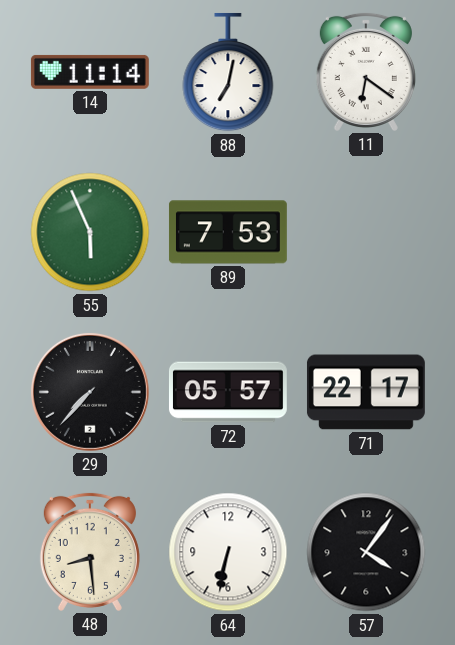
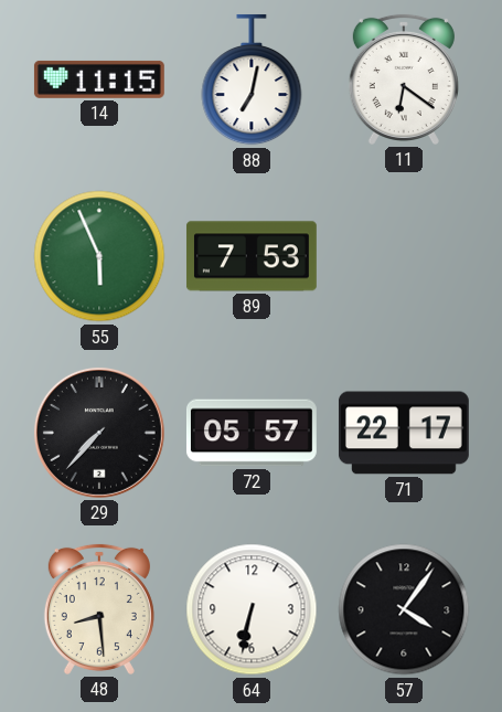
14: 11:14 -> 11:15
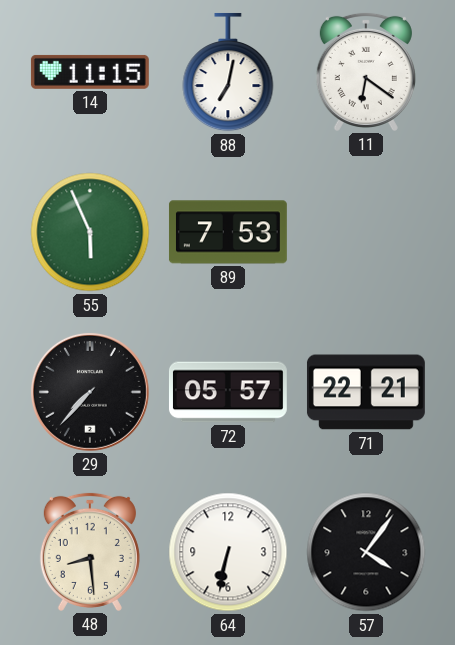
71: 22:17 -> 22:21
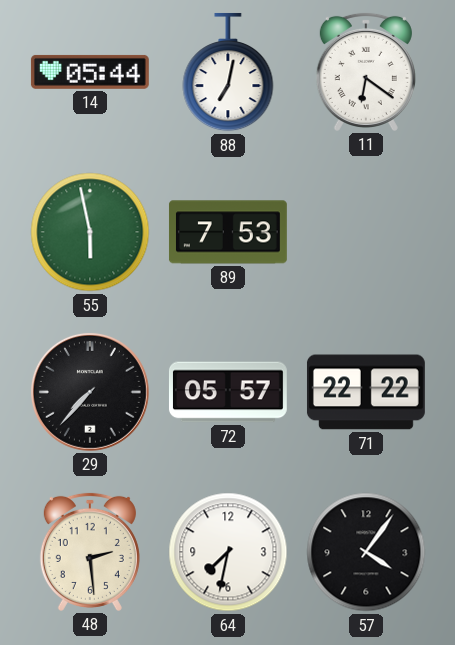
14: 11:15 -> 05:44
55: 5:56 -> 5:58
71: 22:21 -> 22:22
48: 8:29 -> 2:29
64: 6:32 -> 7:32
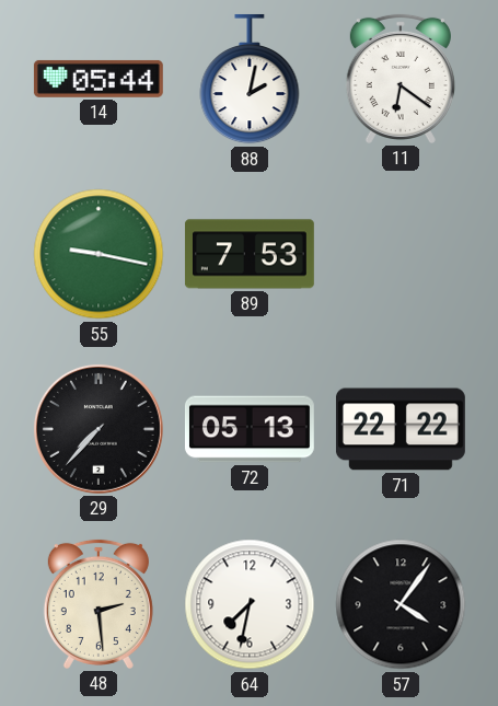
88: 7:02 -> 2:02
55: 5:58 -> 9:17
72: 05:57 -> 05:13
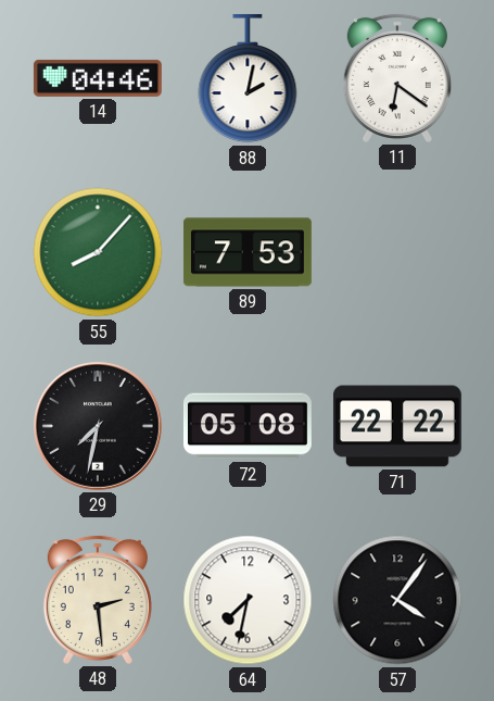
14: 05:44 -> 04:46
55: 9:17 -> 8:07
29: 7:37 -> 7:32
72: 05:13 -> 05:08
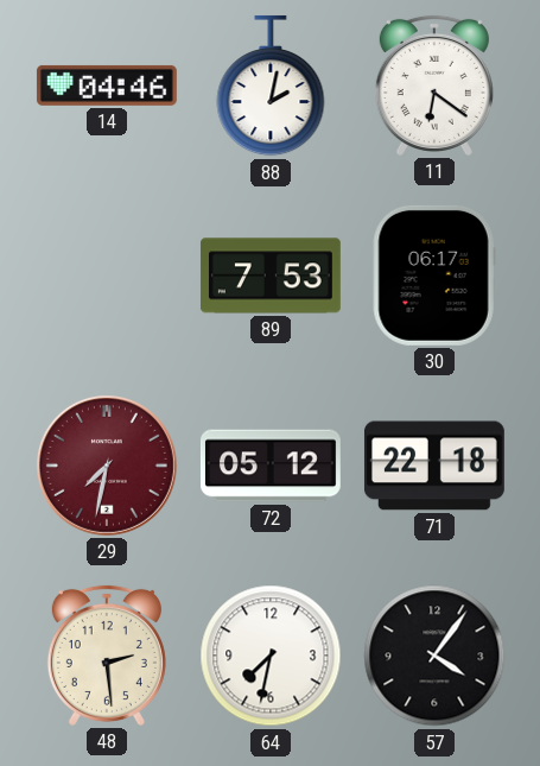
55: 8:07 -> none
30: none -> 06:17
29 dial: black -> burgundy
72: 05:08 -> 05:12
71: 22:22 -> 22:18
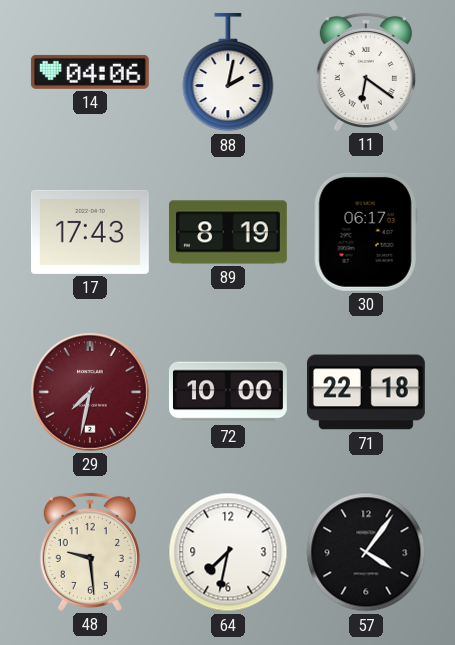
14: 04:46 -> 04:06
17: none -> 17:43
89: 7:53 -> 8:19
72: 05:12 -> 10:00
48: 2:29 -> 9:29
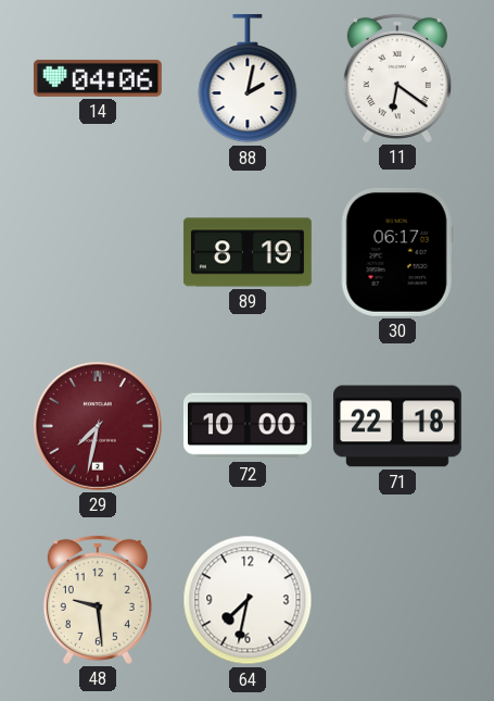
17: 17:43 -> none
57: 4:06 -> none
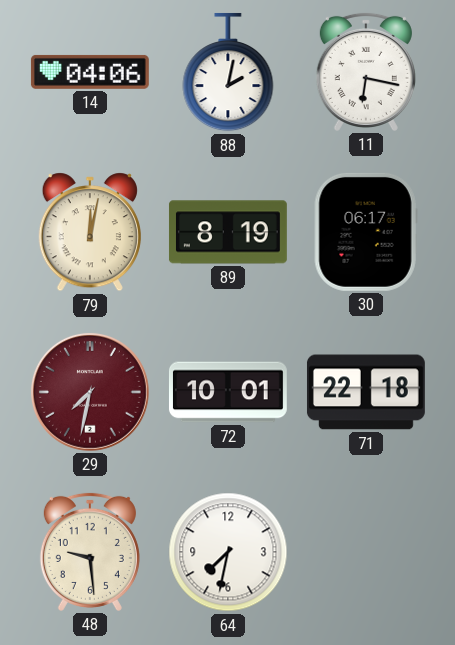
11: 6:21 -> 6:17
79: none -> 12:02
72: 10:00 -> 10:01
